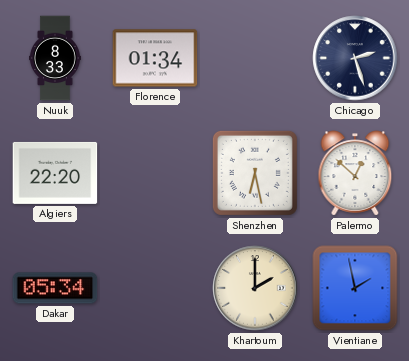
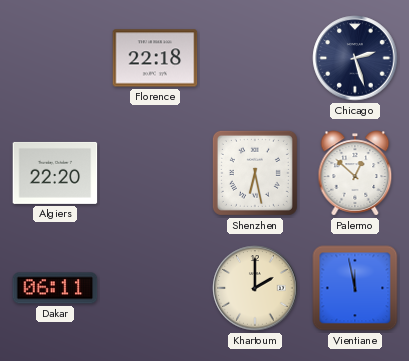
Nuuk: 8:33 -> none
Florence: 01:34 -> 22:18
Dakar: 05:34 -> 06:11
Vientiane: 1:58 -> 11:58
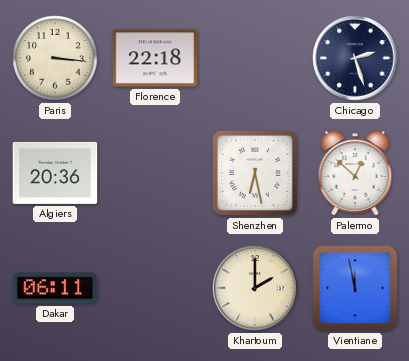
Paris: none -> 3:16
Algiers: 22:20 -> 20:36
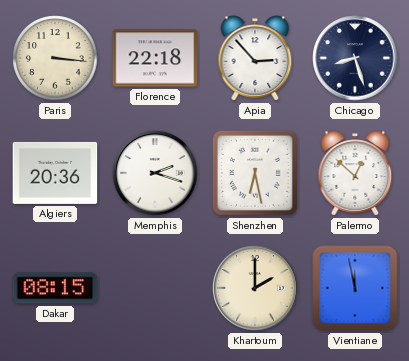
Apia: none -> 2:53
Chicago: 2:27 -> 8:27
Memphis: none -> 2:18
Dakar: 06:11 -> 08:15
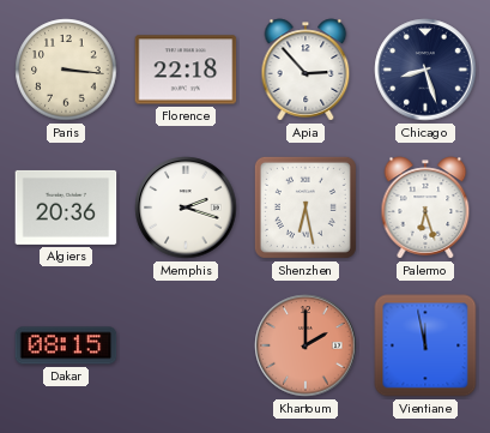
Palermo: 12:52 -> 6:27
Khartoum dial: cream -> salmon
